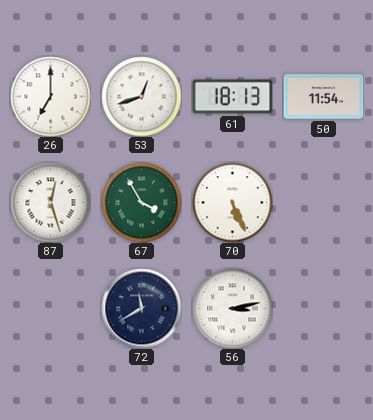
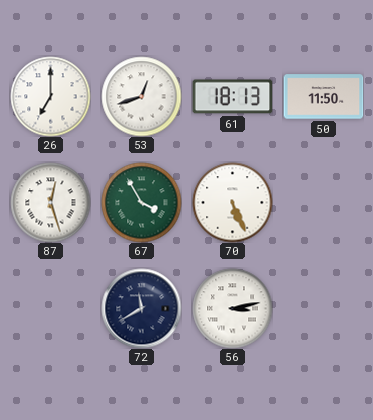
50: 11:54 -> 11:50
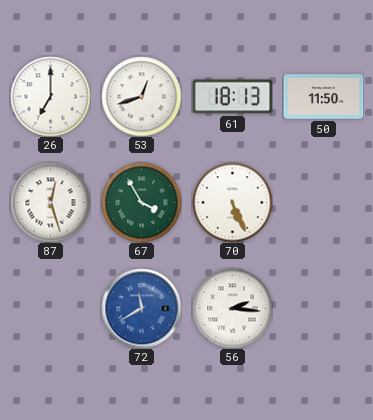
72 dial: navy -> blue
56: 3:13 -> 2:16
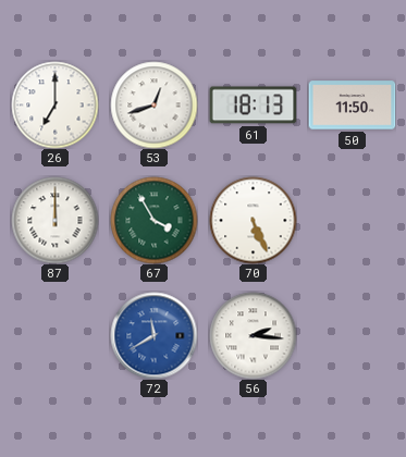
87: 12:27 -> 12:00
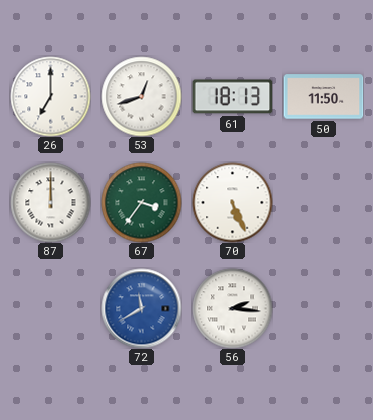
67: 3:55 -> 3:36
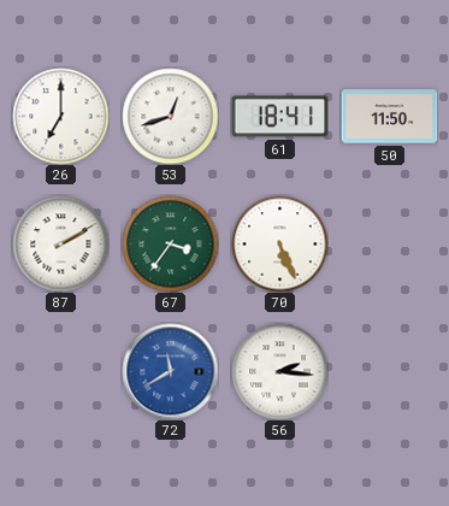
61: 18:13 -> 18:41
87: 12:00 -> 2:10
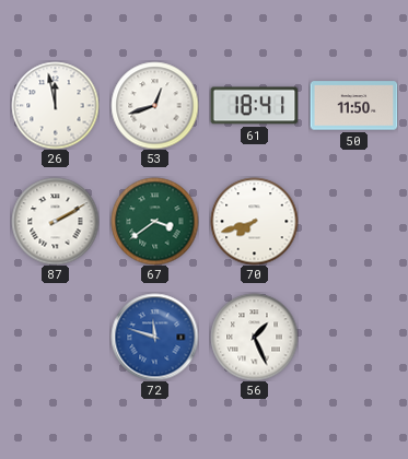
26: 7:00 -> 11:58
67: 3:36 -> 3:39
70: 5:26 -> 7:42
72: 11:40 -> 11:48
56: 2:16 -> 1:26
